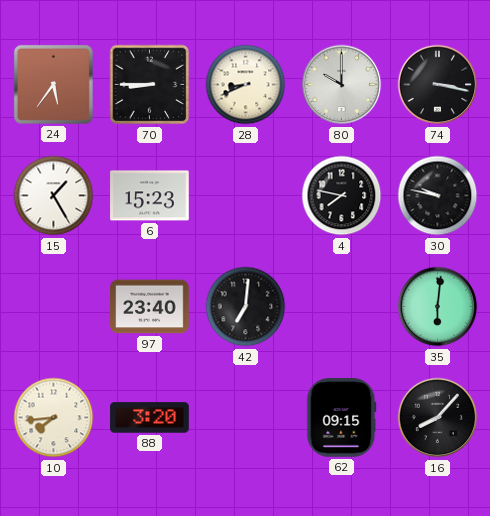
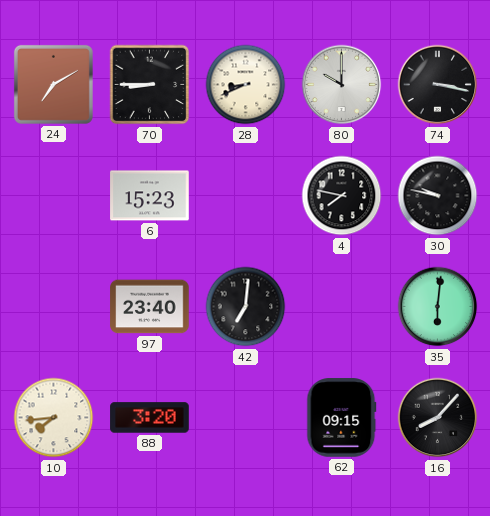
24: 5:36 -> 7:10
15: 1:25 -> none
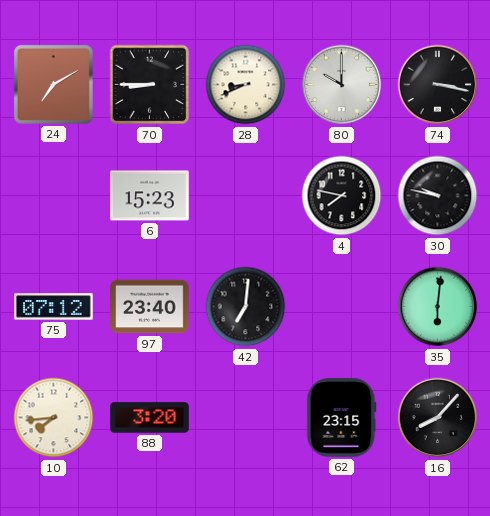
75: none -> 07:12
62: 09:15 -> 23:15
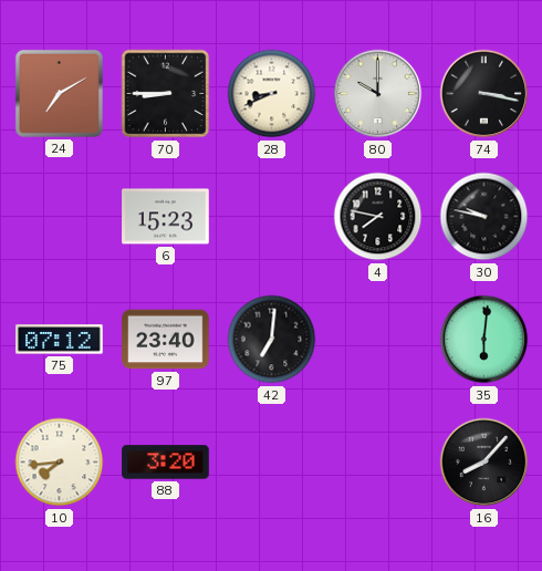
62: 23:15 -> none
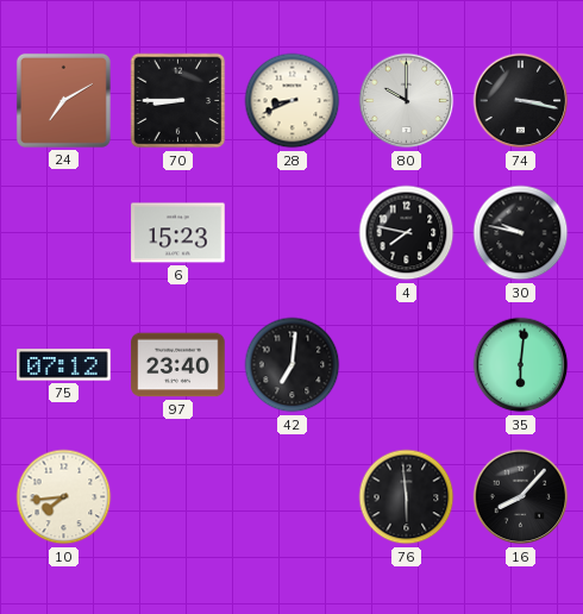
88: 3:20 -> none
76: none -> 5:59
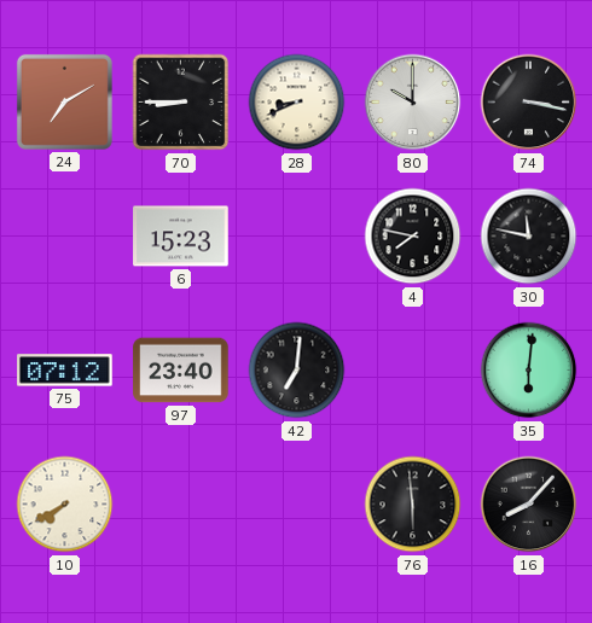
30: 9:47 -> 11:47
10: 7:44 -> 7:40
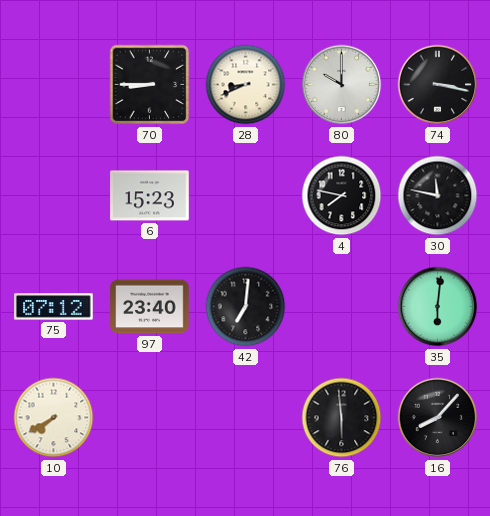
24: 7:10 -> none
